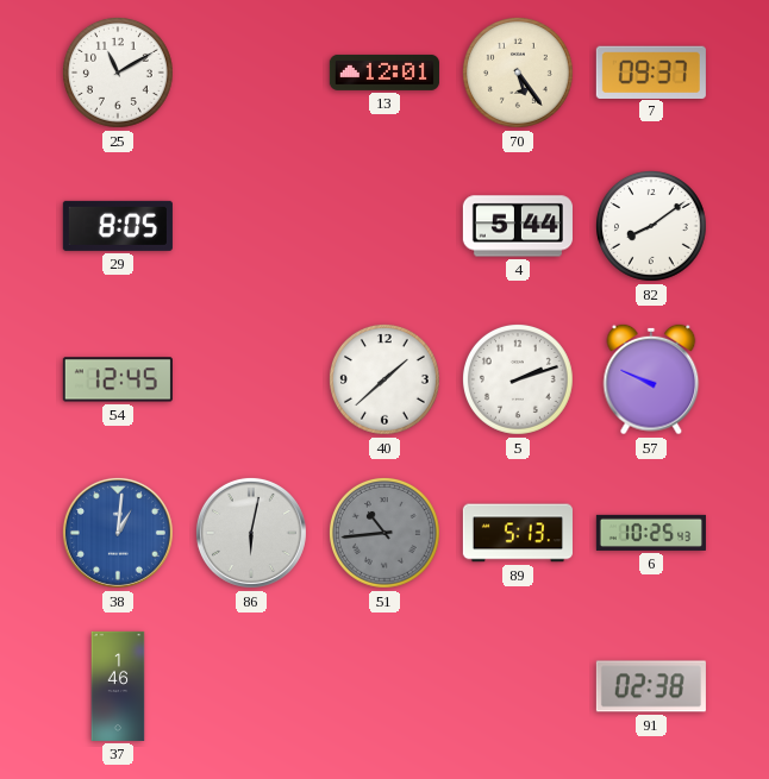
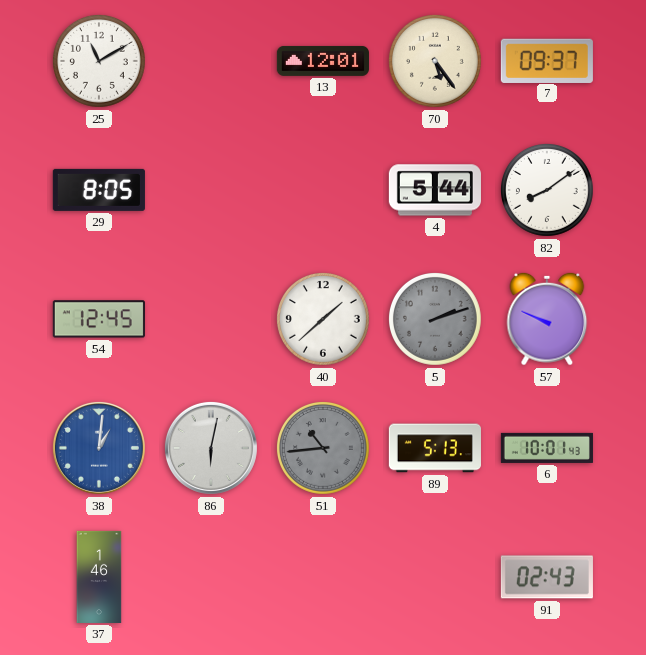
5 dial: white -> grey
6: 10:25 -> 10:01
91: 02:38 -> 02:43
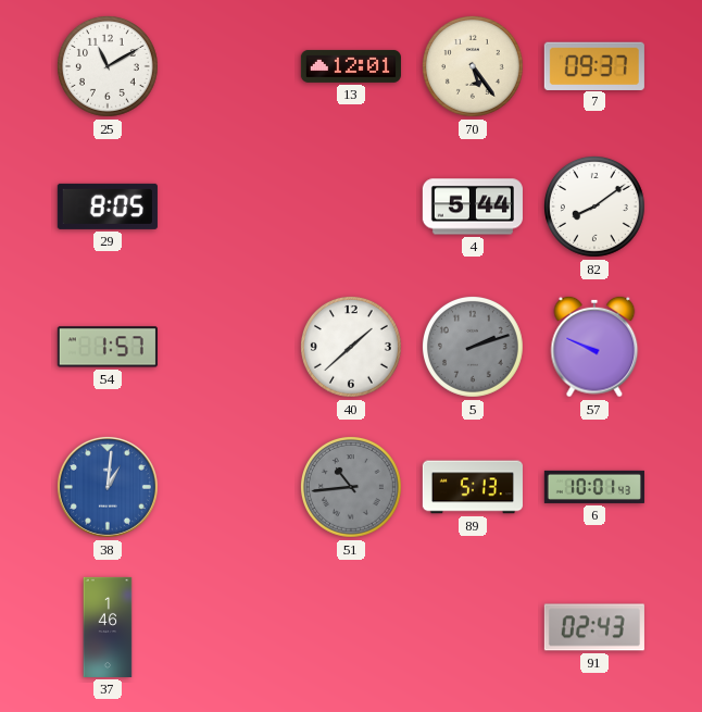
54: 12:45 -> 1:57
86: 6:02 -> none
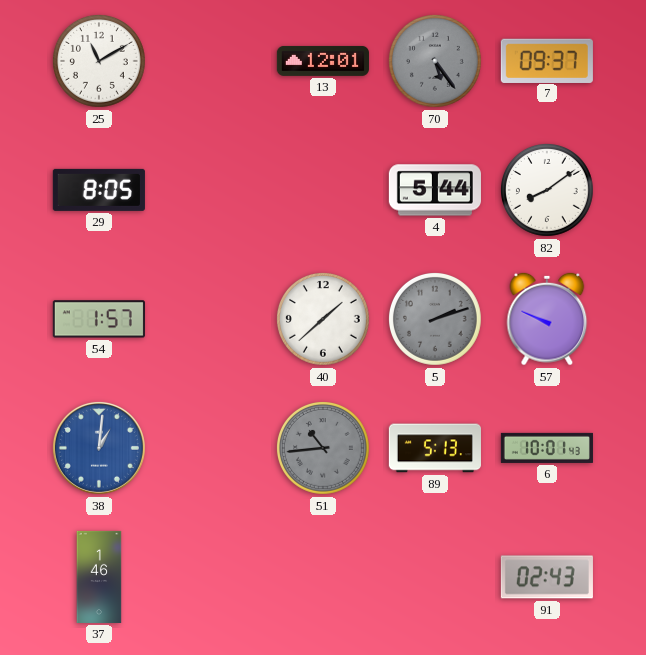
70 dial: cream -> grey
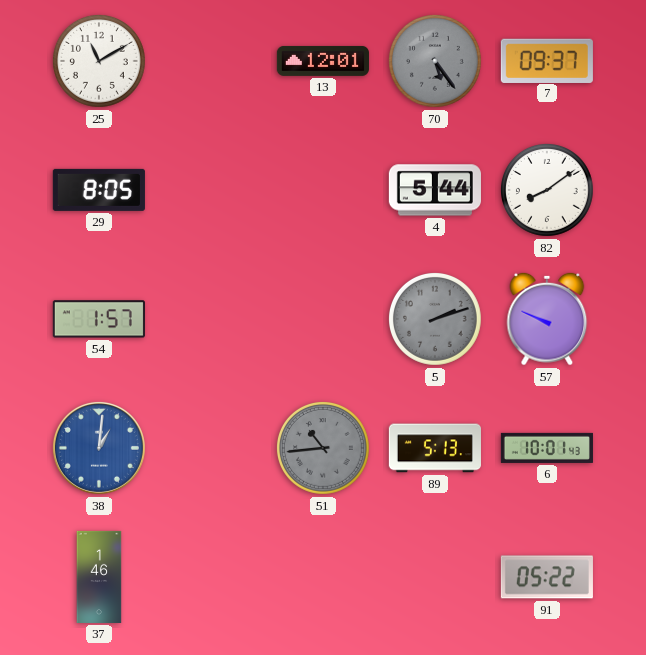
40: 1:38 -> none
91: 02:43 -> 05:22
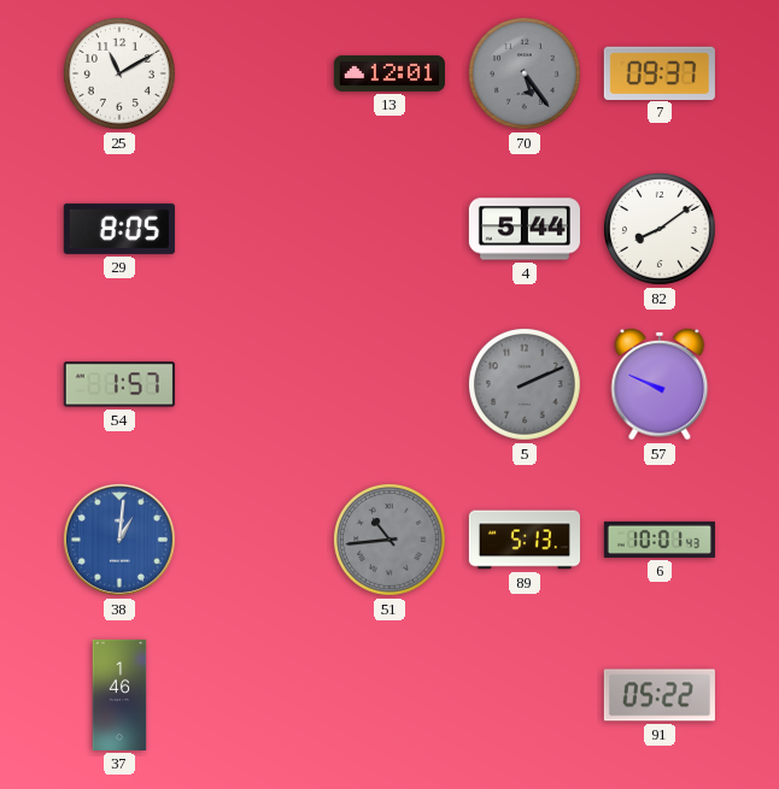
5: 2:12 -> 2:11
